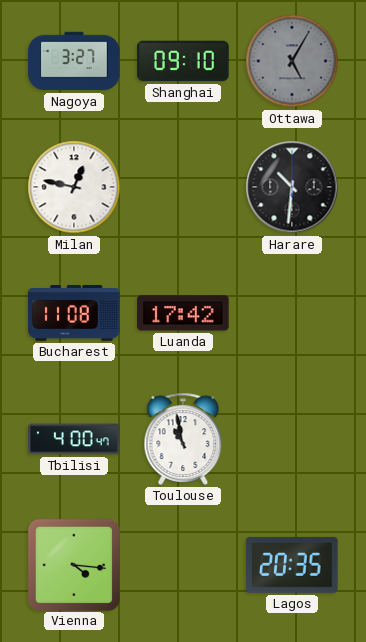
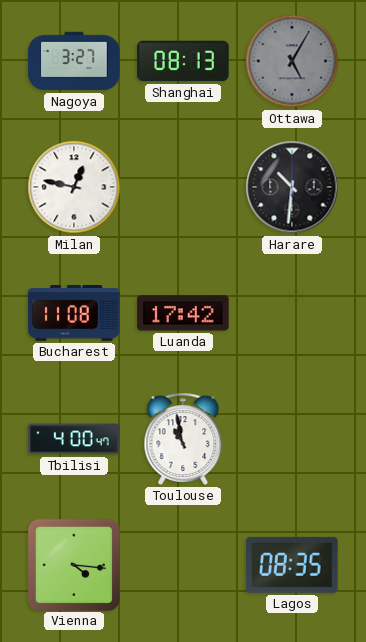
Shanghai: 09:10 -> 08:13
Lagos: 20:35 -> 08:35
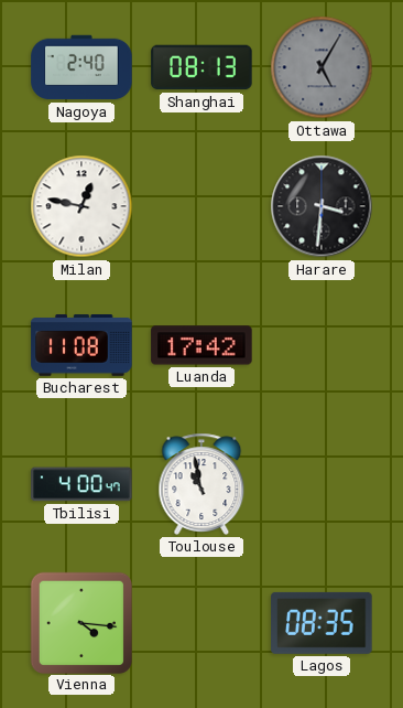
Nagoya: 3:27 -> 2:40
Harare: 10:31 -> 3:31
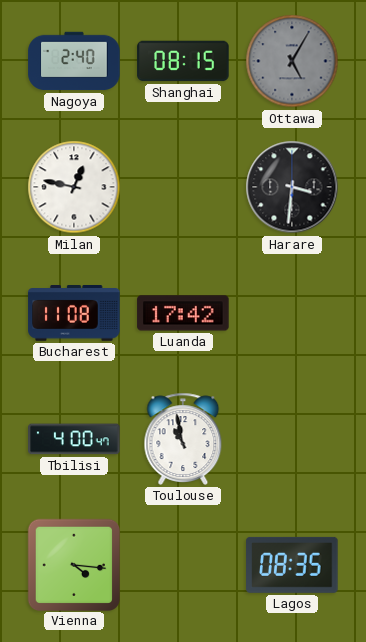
Shanghai: 08:13 -> 08:15
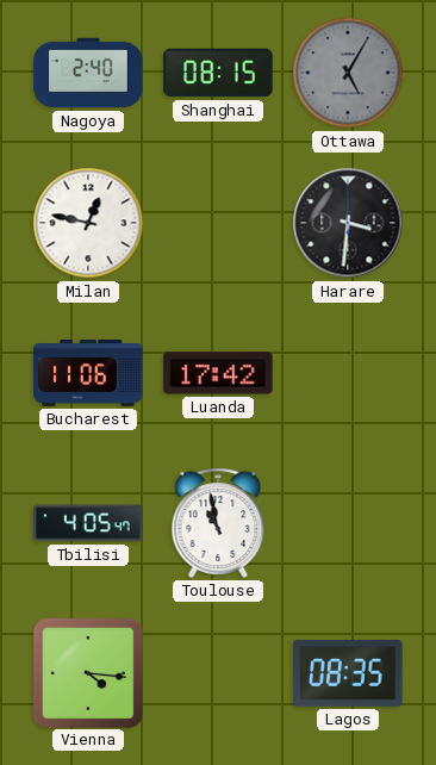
Bucharest: 11:08 -> 11:06
Tbilisi: 4:00 -> 4:05
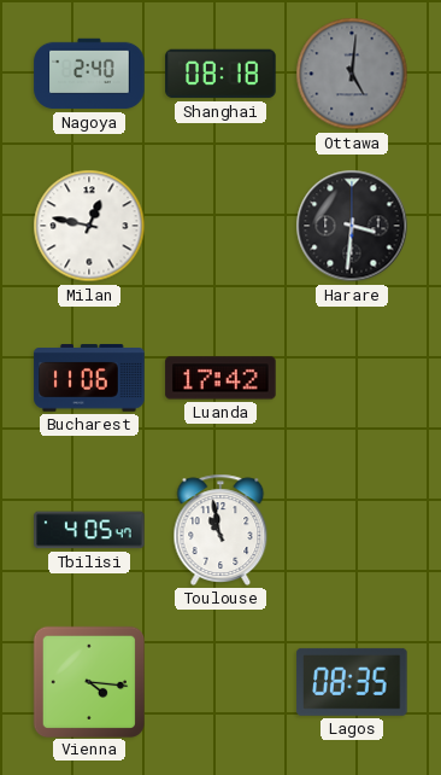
Shanghai: 08:15 -> 08:18
Ottawa: 5:05 -> 5:01
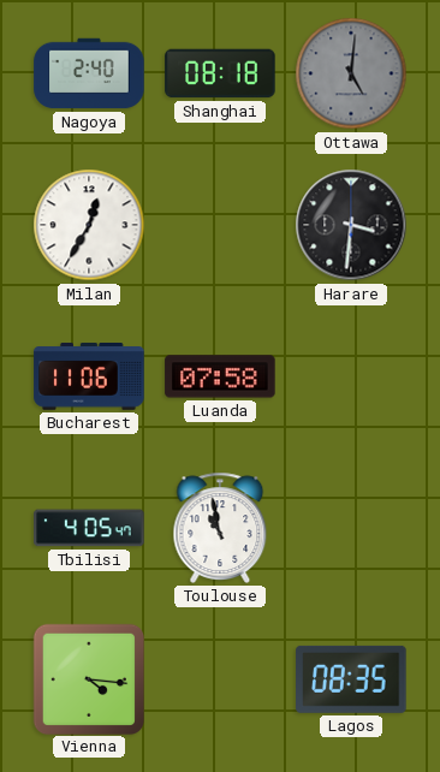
Milan: 12:47 -> 12:35
Luanda: 17:42 -> 07:58
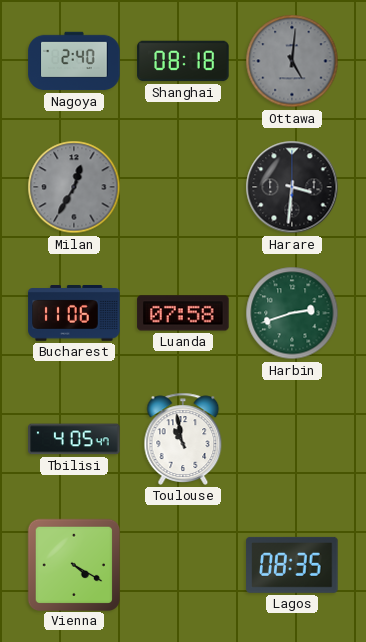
Milan dial: white -> grey
Harbin: none -> 2:42
Vienna: 4:16 -> 4:20
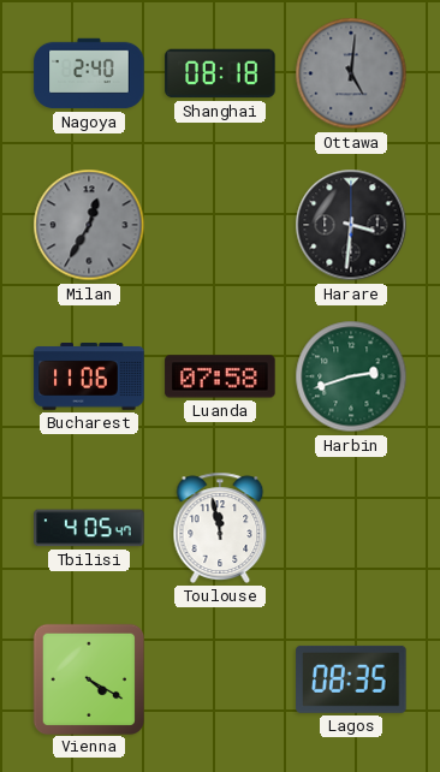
Toulouse: 10:58 -> 11:58
